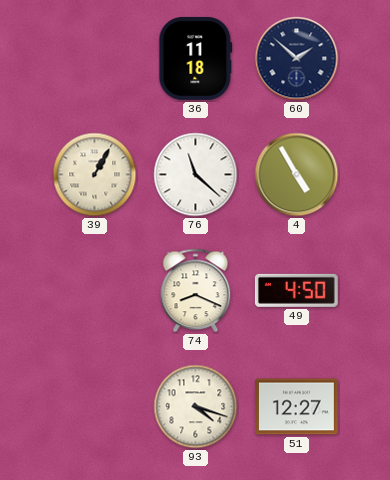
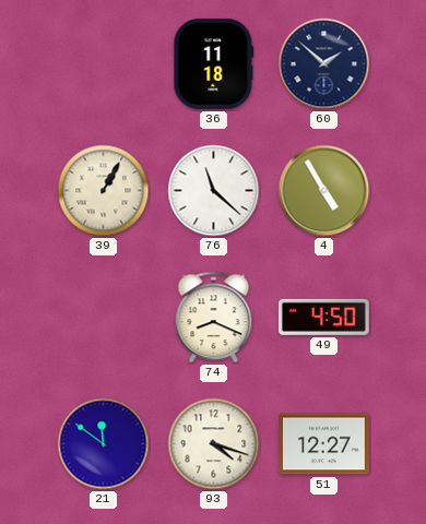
21: none -> 11:51
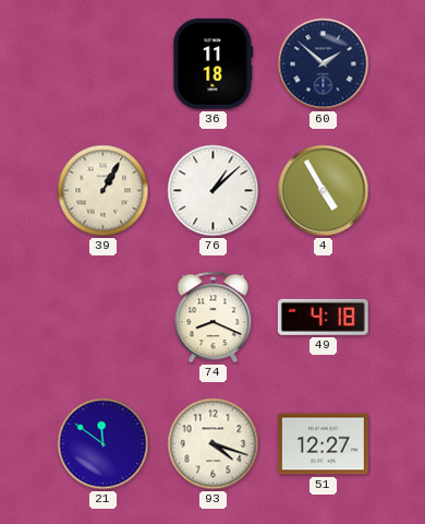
76: 11:22 -> 1:08
49: 4:50 -> 4:18
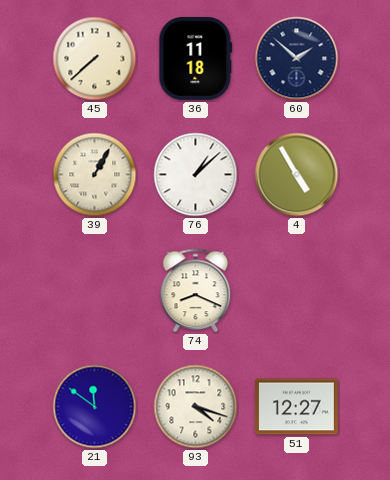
45: none -> 7:38
49: 4:18 -> none
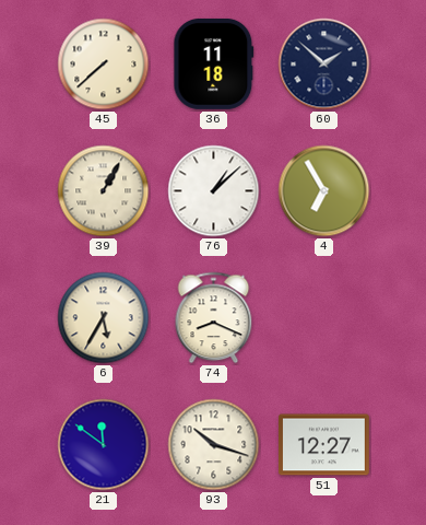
4: 4:55 -> 6:55
6: none -> 5:35
93: 4:18 -> 10:18
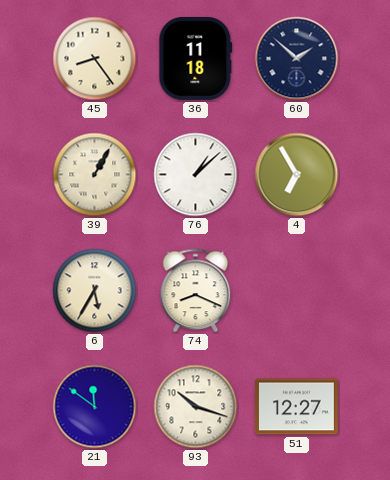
45: 7:38 -> 8:24
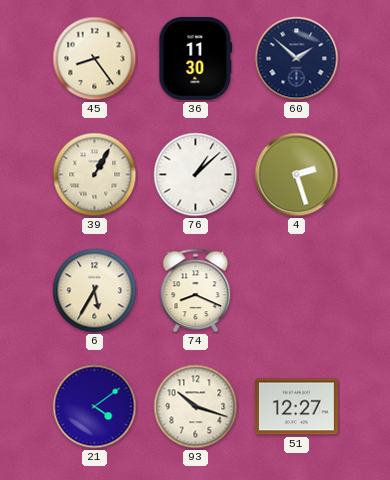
36: 11:18 -> 11:30
4: 6:55 -> 2:27
21: 11:51 -> 4:09
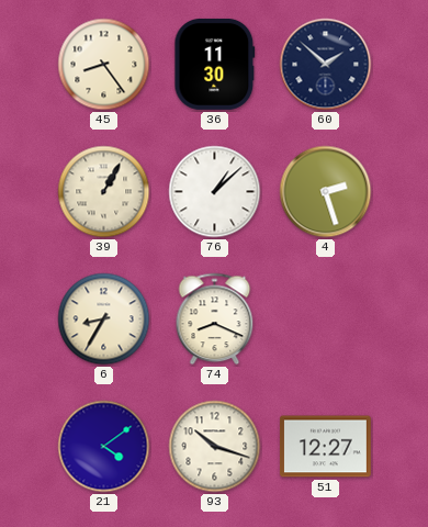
6: 5:35 -> 8:35
